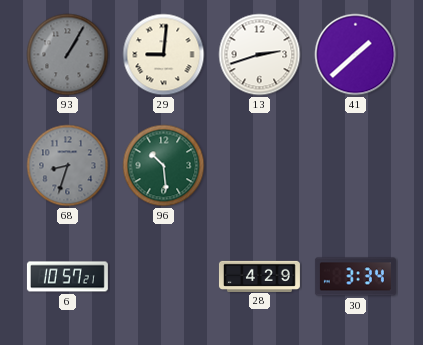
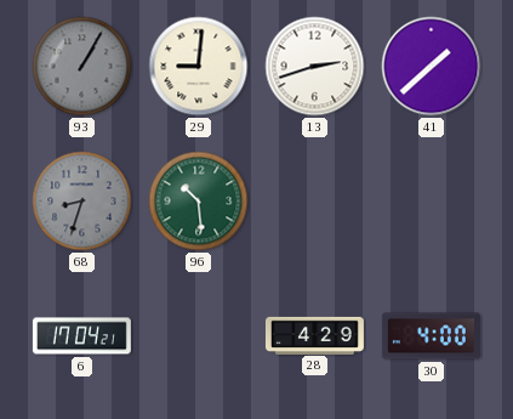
6: 10:57 -> 17:04
30: 3:34 -> 4:00
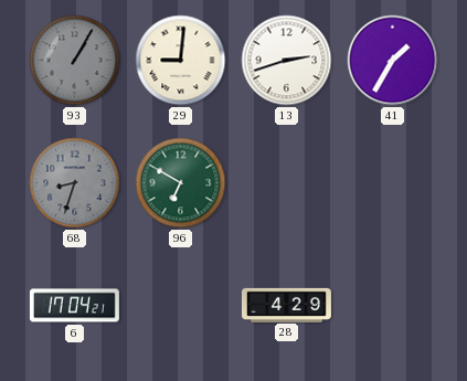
41: 1:38 -> 1:35
96: 10:29 -> 6:50
30: 4:00 -> none
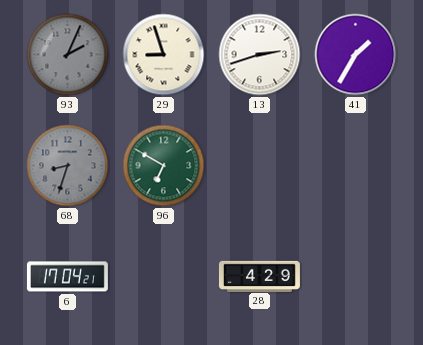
93: 1:05 -> 2:04
29: 9:01 -> 8:57
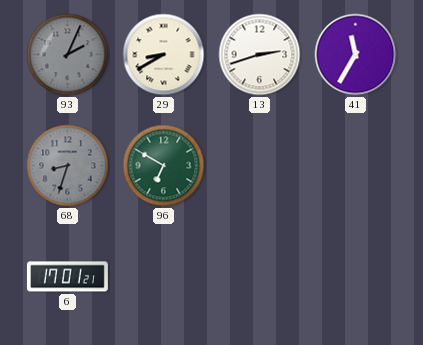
29: 8:57 -> 8:40
41: 1:35 -> 11:35
6: 17:04 -> 17:01
28: 4:29 -> none
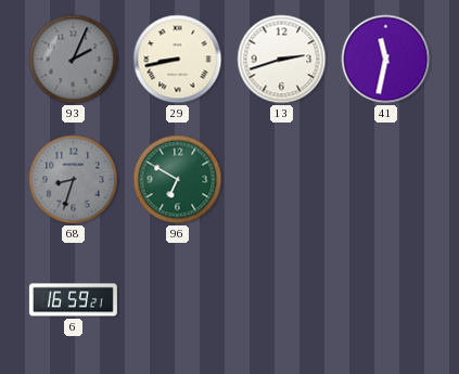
29: 8:40 -> 8:43
41: 11:35 -> 11:32
6: 17:01 -> 16:59
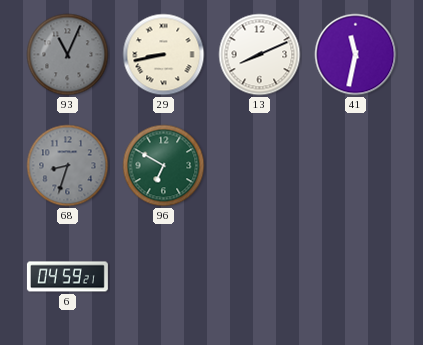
93: 2:04 -> 11:04
13: 2:42 -> 8:11
6: 16:59 -> 04:59
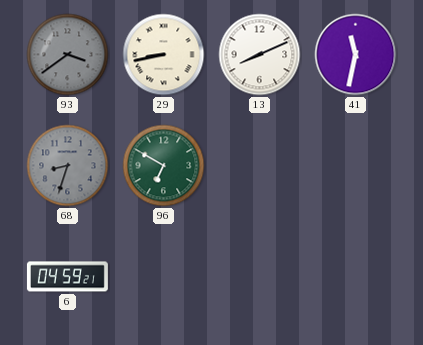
93: 11:04 -> 3:39
